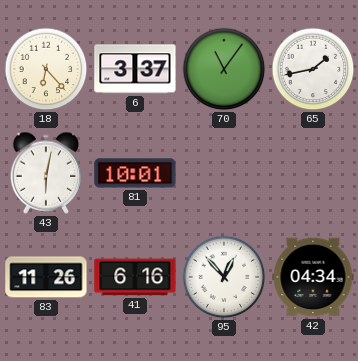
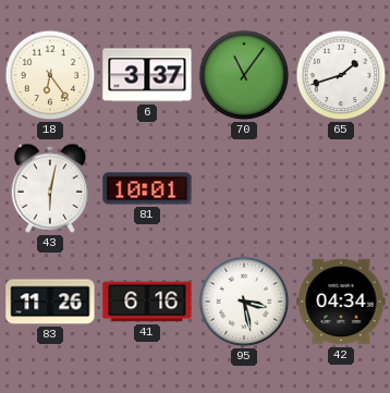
18: 6:23 -> 6:24
65: 1:43 -> 1:42
95: 12:53 -> 3:28
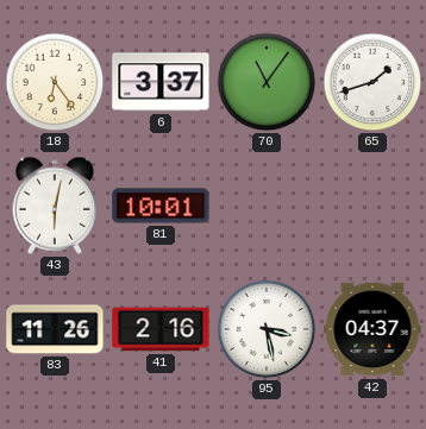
41: 6:16 -> 2:16
42: 04:34 -> 04:37
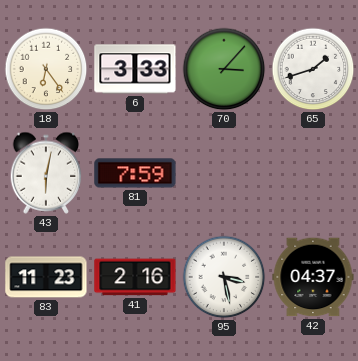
6: 3:37 -> 3:33
70: 11:06 -> 3:07
81: 10:01 -> 7:59
83: 11:26 -> 11:23
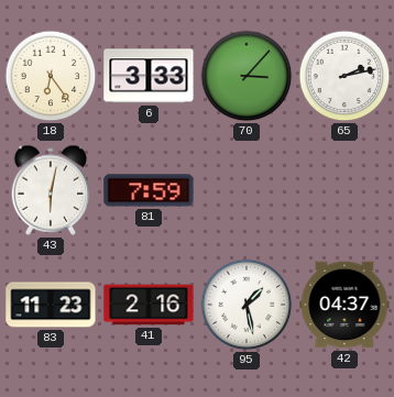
65: 1:42 -> 2:13
95: 3:28 -> 1:28
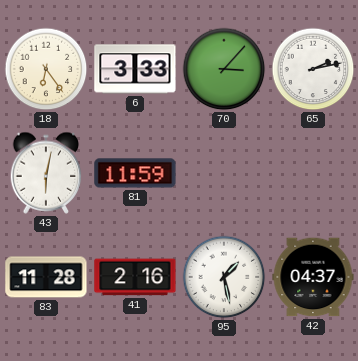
81: 7:59 -> 11:59
83: 11:23 -> 11:28
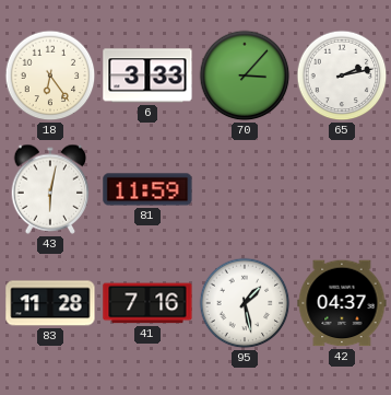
41: 2:16 -> 7:16
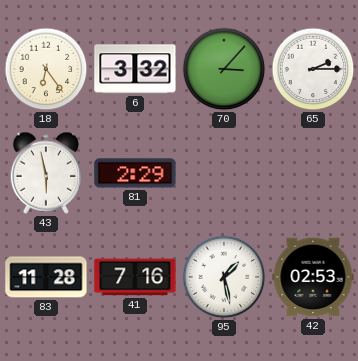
6: 3:33 -> 3:32
65: 2:13 -> 2:15
43: 6:02 -> 5:58
81: 11:59 -> 2:29
42: 04:37 -> 02:53
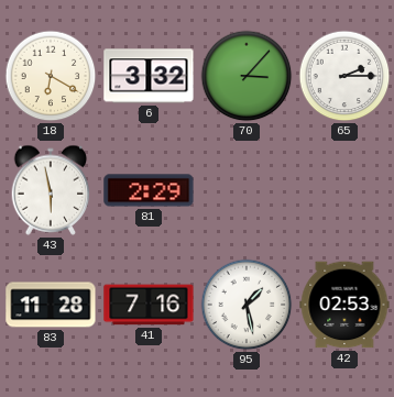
18: 6:24 -> 6:20
